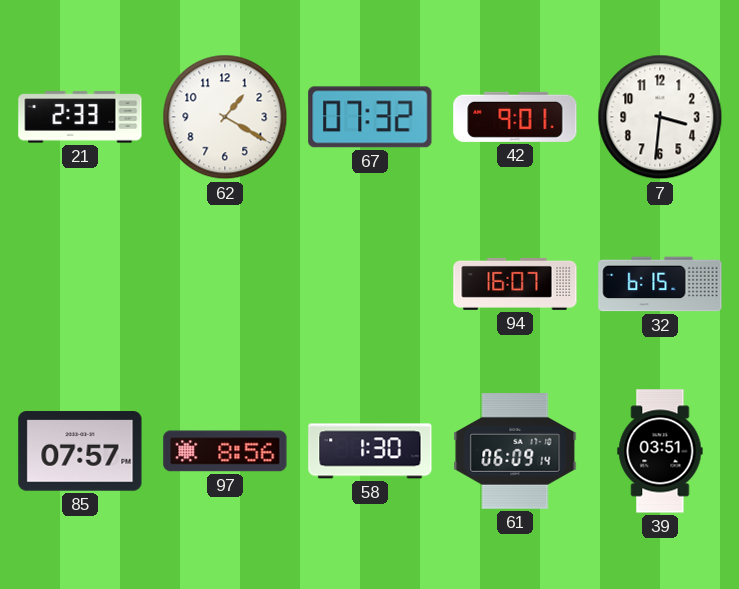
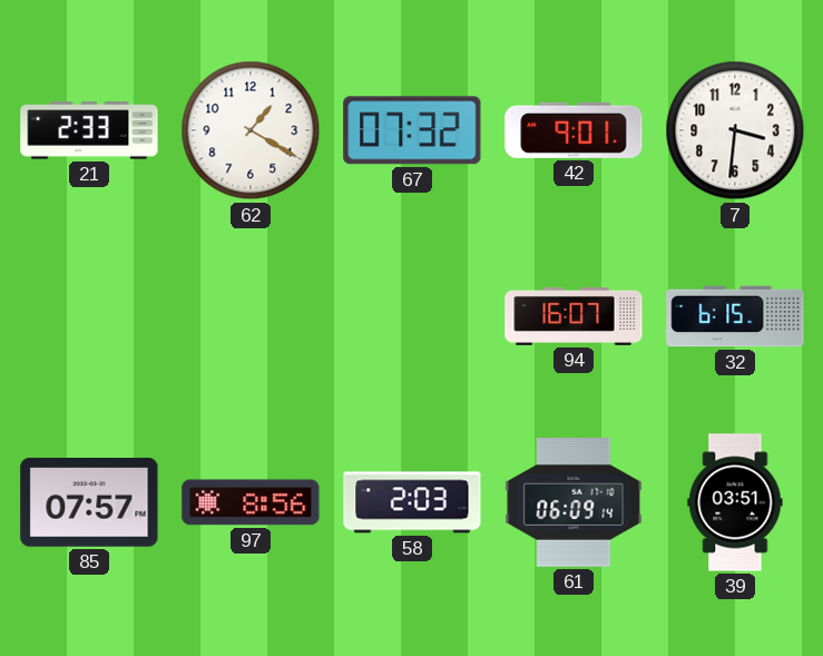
58: 1:30 -> 2:03
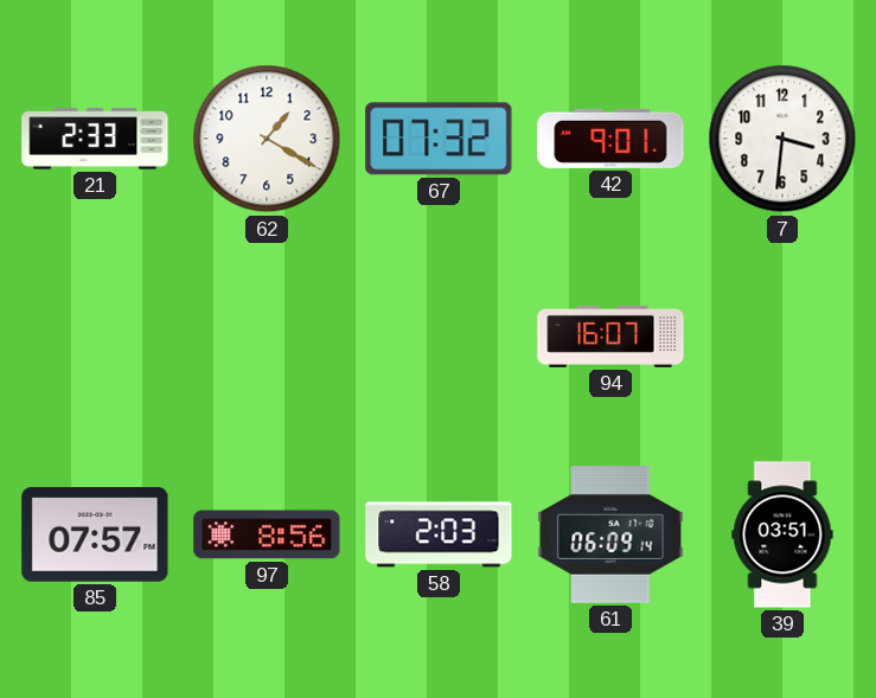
32: 6:15 -> none
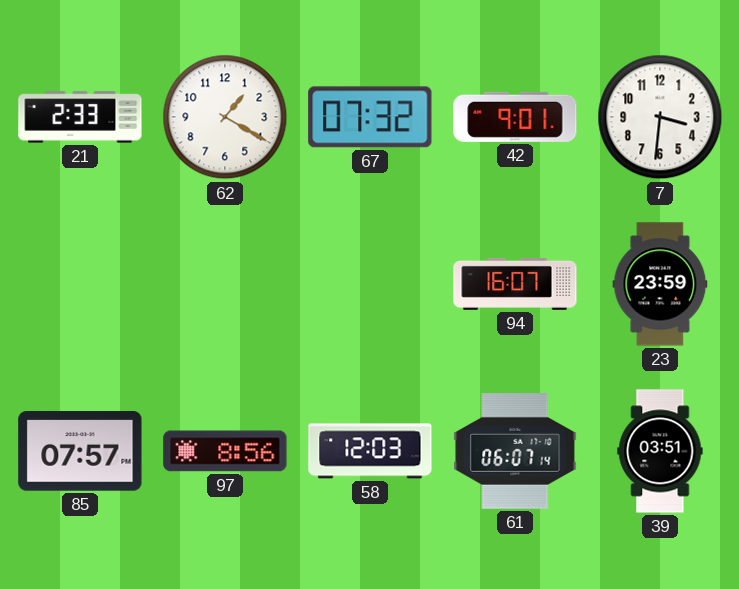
23: none -> 23:59
58: 2:03 -> 12:03
61: 06:09 -> 06:07
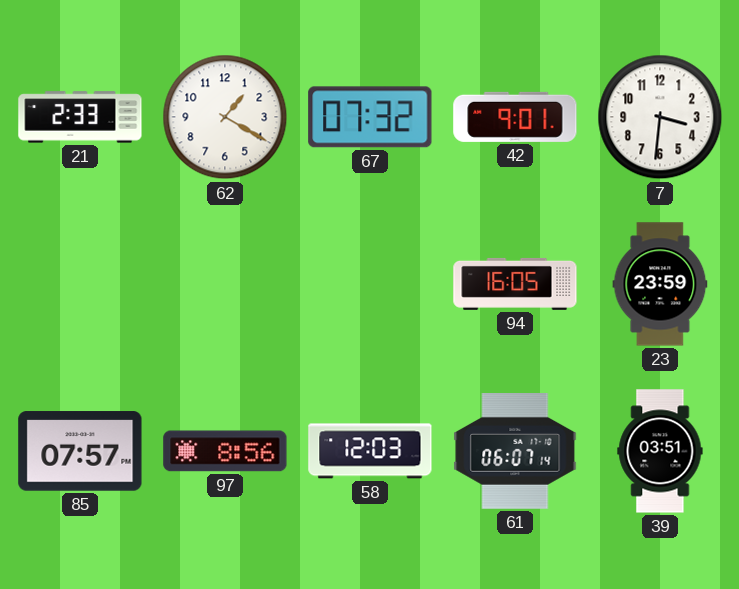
94: 16:07 -> 16:05
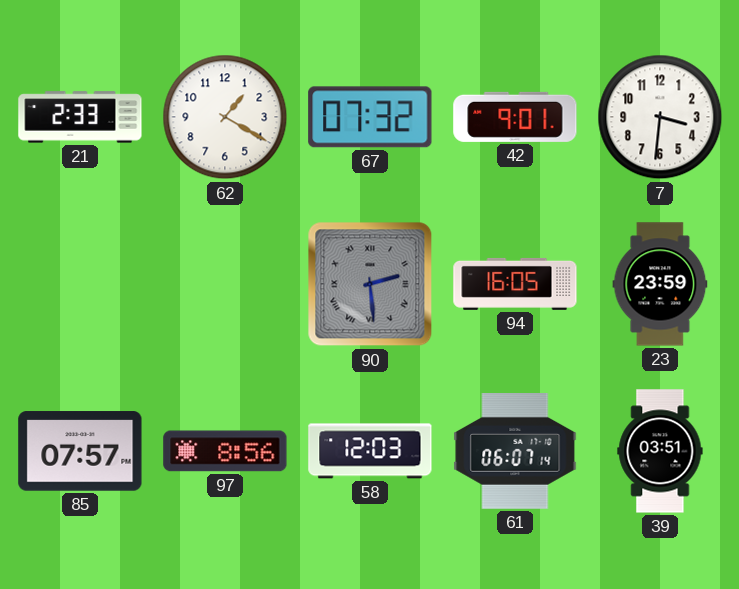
90: none -> 2:29
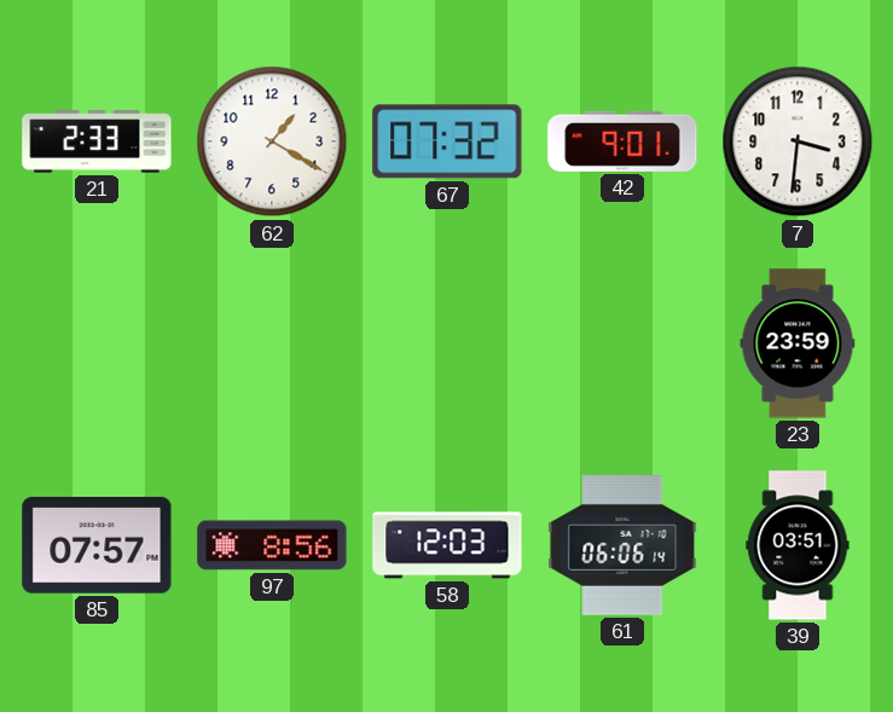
90: 2:29 -> none
94: 16:05 -> none
61: 06:07 -> 06:06
